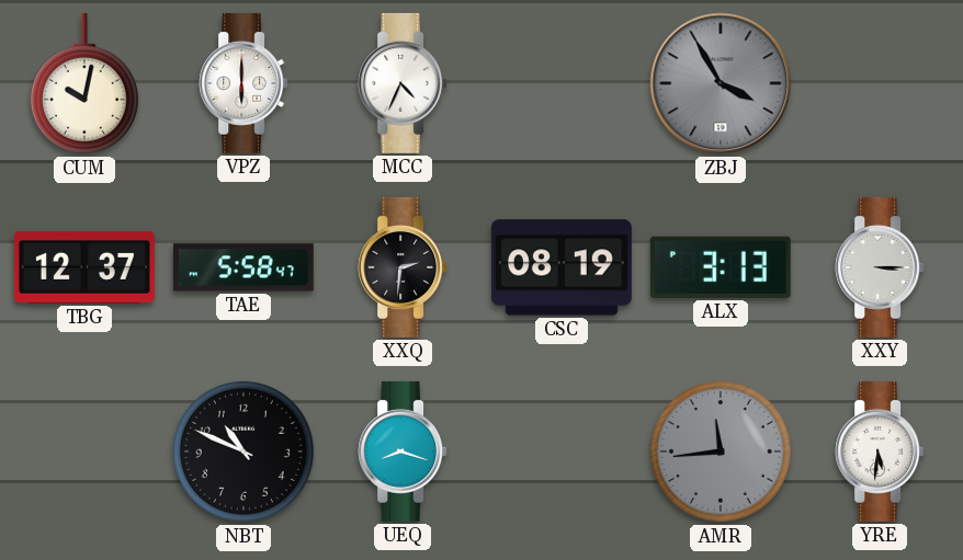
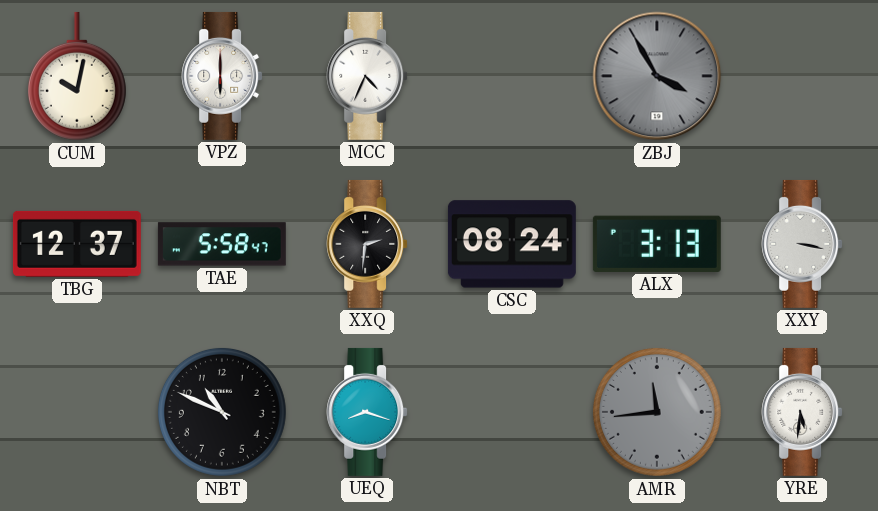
CSC: 08:19 -> 08:24
XXY: 3:15 -> 3:17
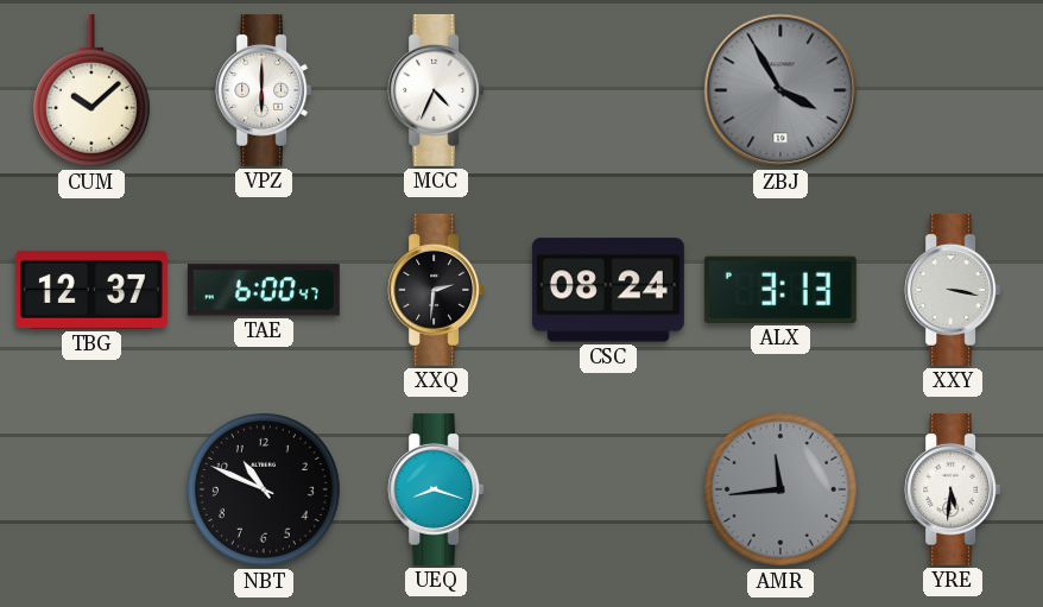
CUM: 10:02 -> 10:08
TAE: 5:58 -> 6:00
